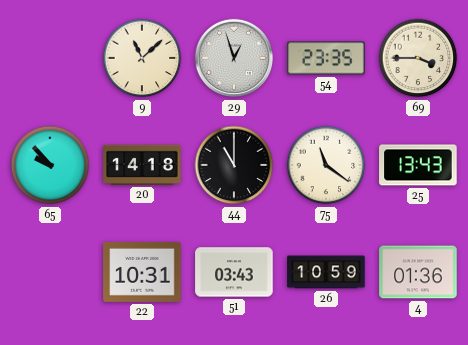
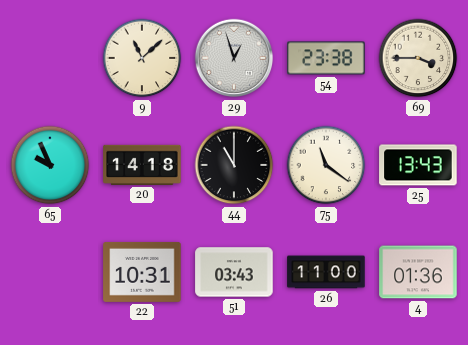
54: 23:35 -> 23:38
65: 9:53 -> 9:56
26: 10:59 -> 11:00
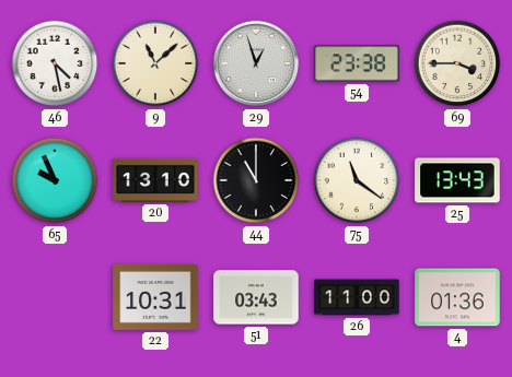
46: none -> 4:28
20: 14:18 -> 13:10
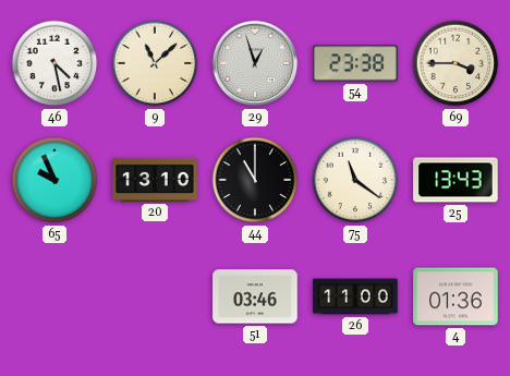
22: 10:31 -> none
51: 03:43 -> 03:46
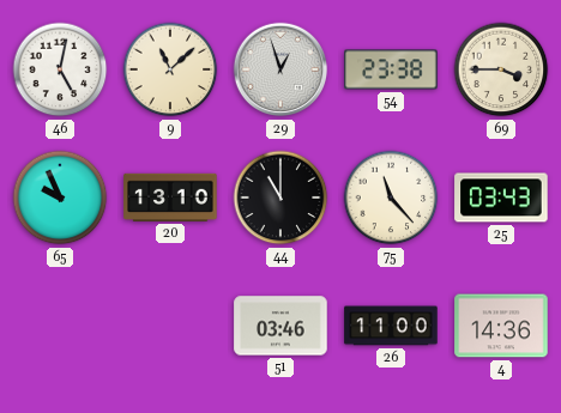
46: 4:28 -> 5:02
75: 11:21 -> 11:23
25: 13:43 -> 03:43
4: 01:36 -> 14:36
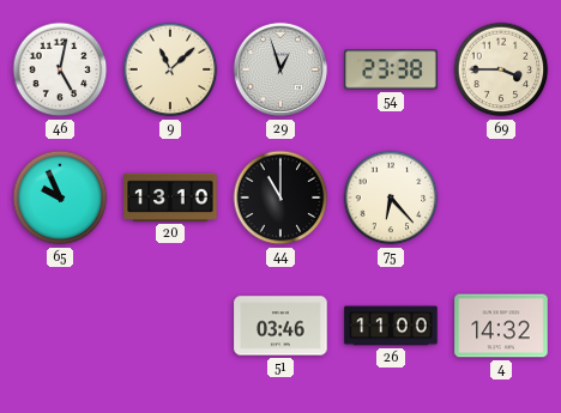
75: 11:23 -> 6:23
25: 03:43 -> none
4: 14:36 -> 14:32
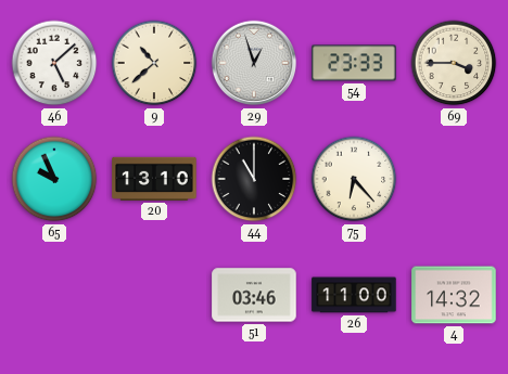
46: 5:02 -> 5:08
9: 11:08 -> 10:38
54: 23:38 -> 23:33
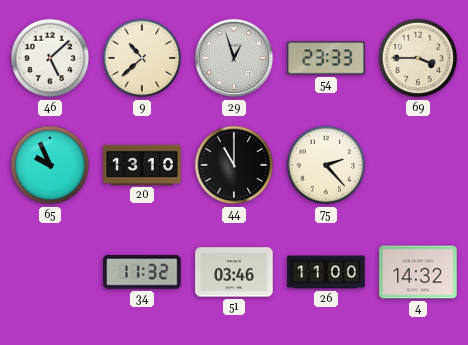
75: 6:23 -> 2:23
34: none -> 11:32
